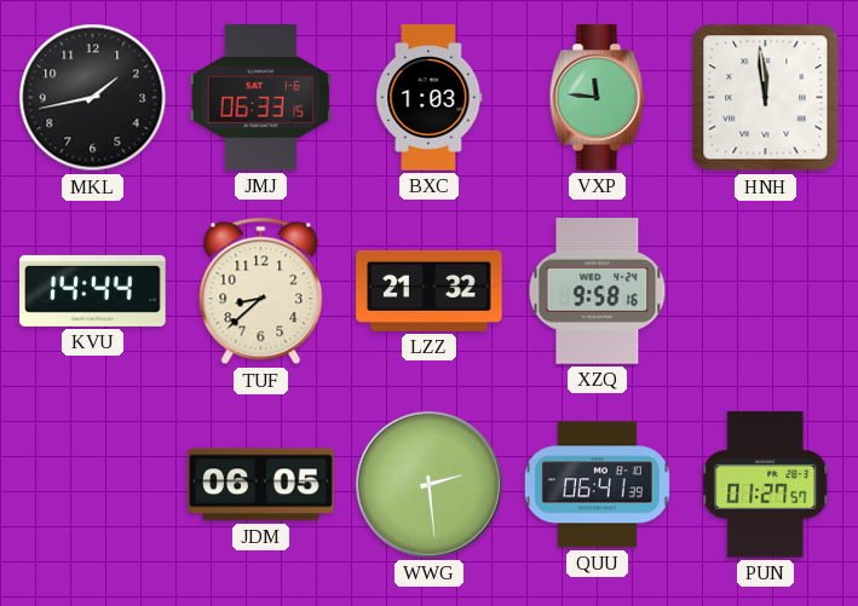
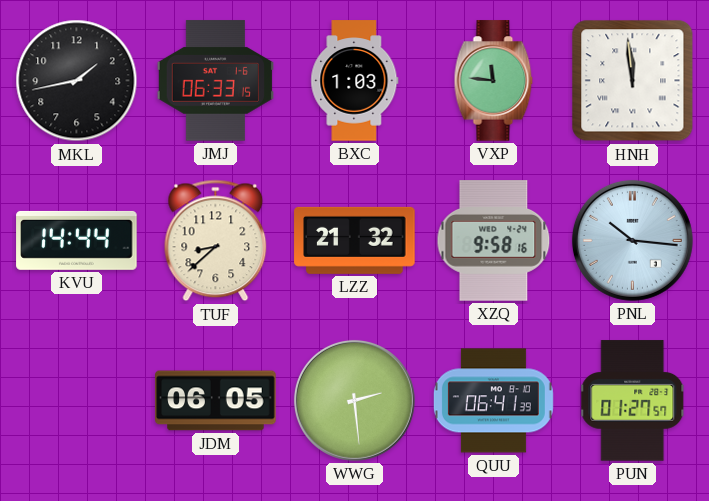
PNL: none -> 10:16
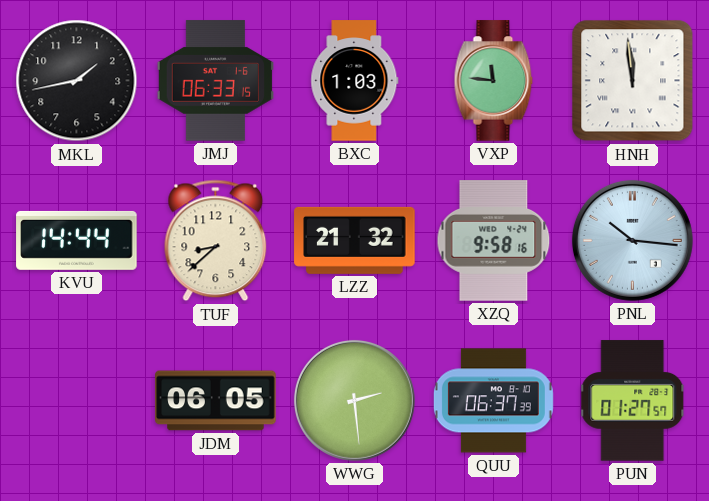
QUU: 06:41 -> 06:37
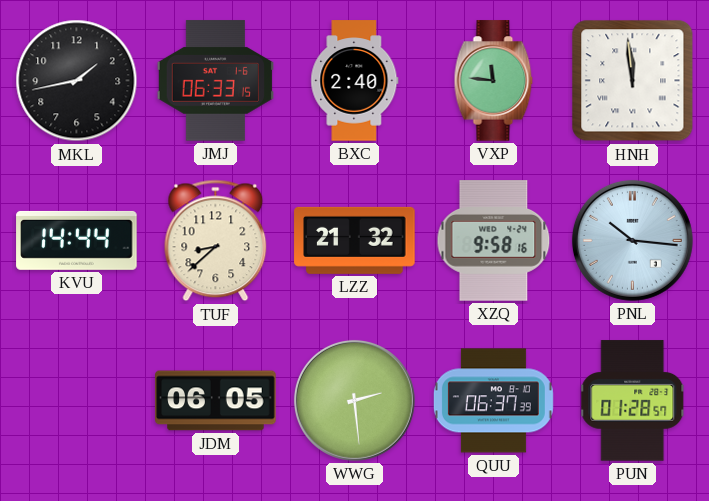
BXC: 1:03 -> 2:40
PUN: 01:27 -> 01:28
